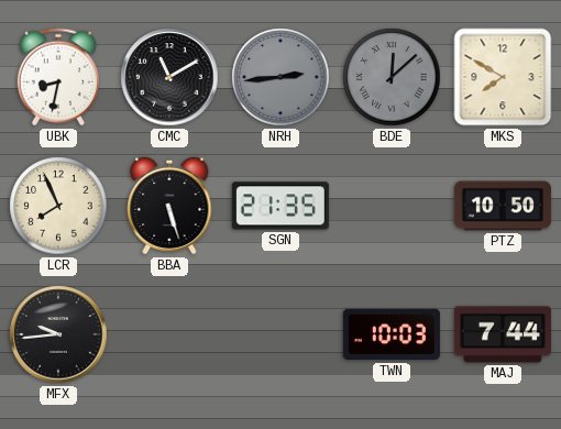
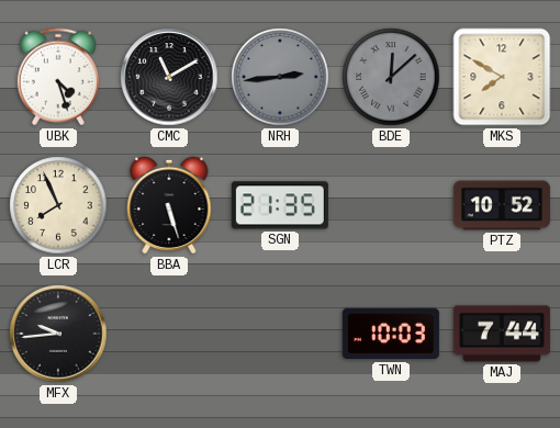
UBK: 8:32 -> 4:27
PTZ: 10:50 -> 10:52
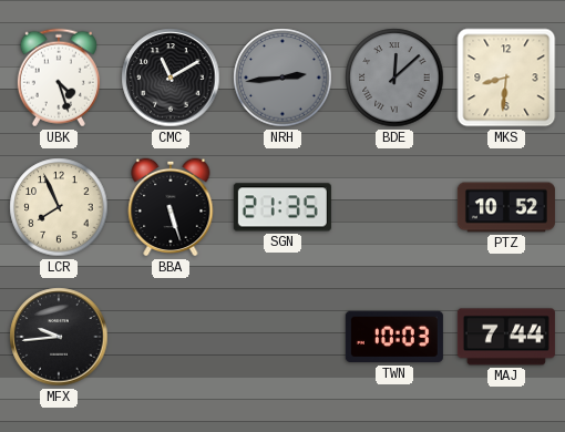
MKS: 7:50 -> 8:31
